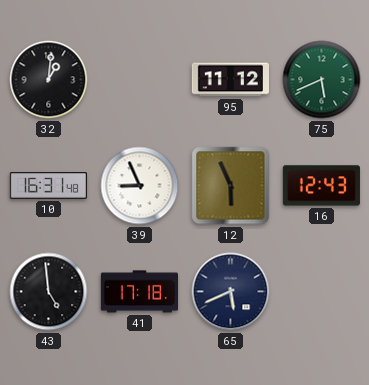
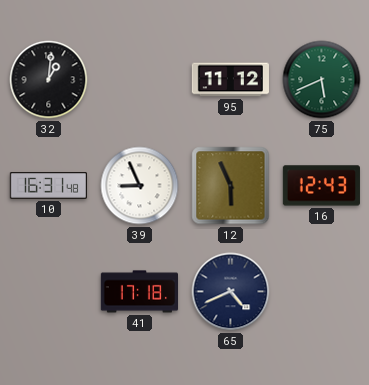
43: 4:59 -> none
65: 5:41 -> 4:41
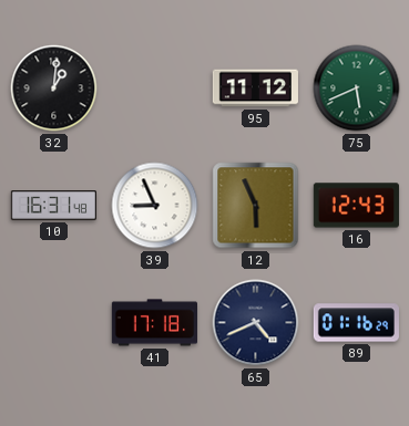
89: none -> 01:16
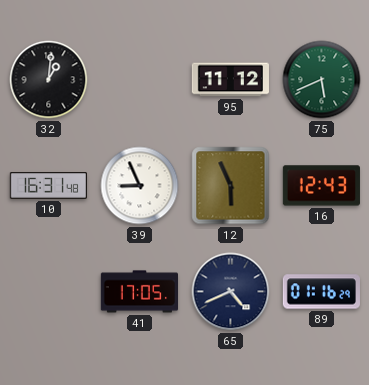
41: 17:18 -> 17:05
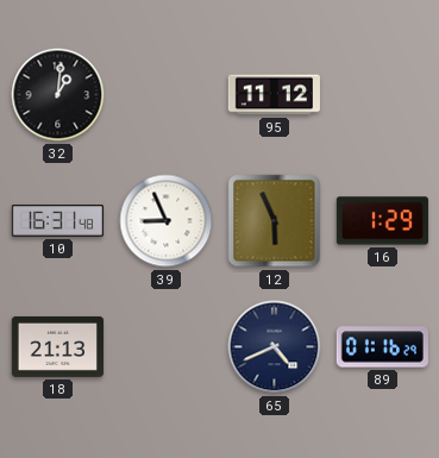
75: 5:41 -> none
16: 12:43 -> 1:29
18: none -> 21:13
41: 17:05 -> none
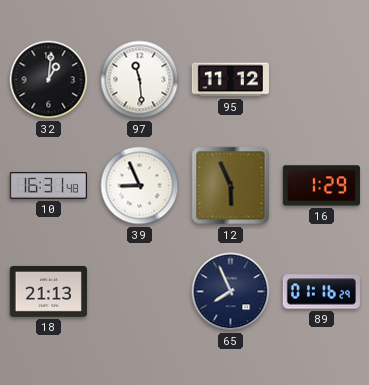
97: none -> 11:29
65: 4:41 -> 7:56
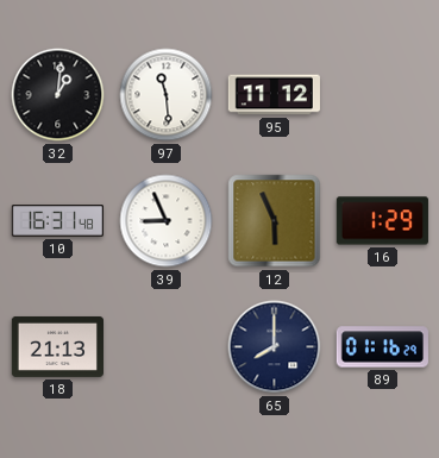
65: 7:56 -> 8:00
